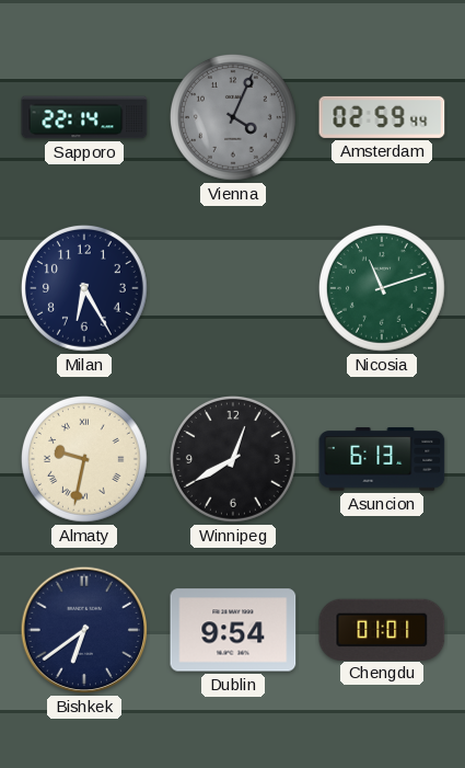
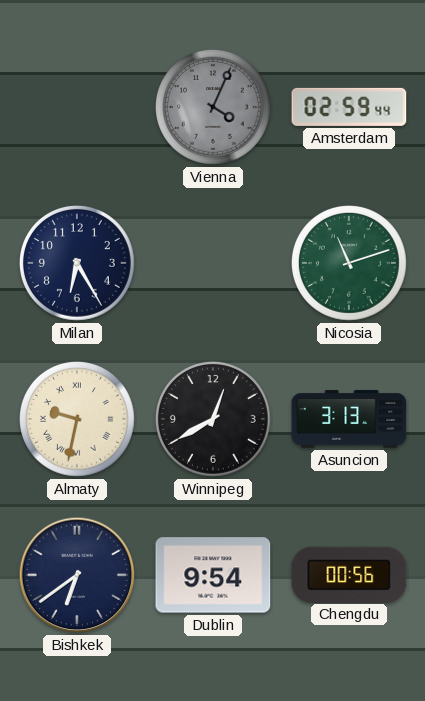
Sapporo: 22:14 -> none
Asuncion: 6:13 -> 3:13
Chengdu: 01:01 -> 00:56
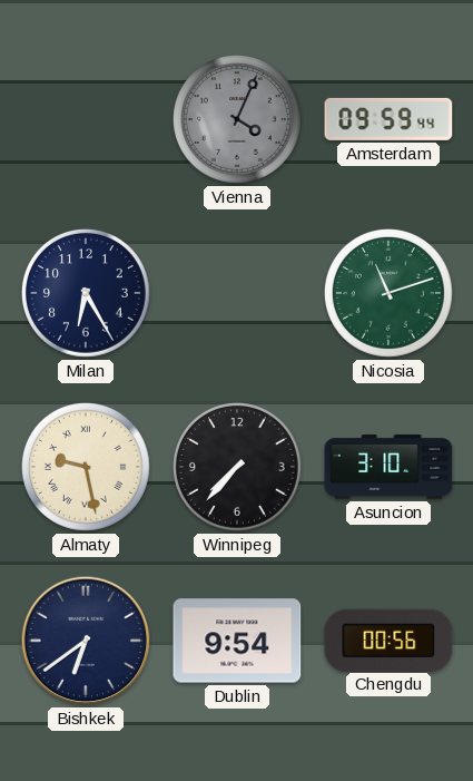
Amsterdam: 02:59 -> 09:59
Almaty: 9:32 -> 9:28
Winnipeg: 12:40 -> 7:37
Asuncion: 3:13 -> 3:10
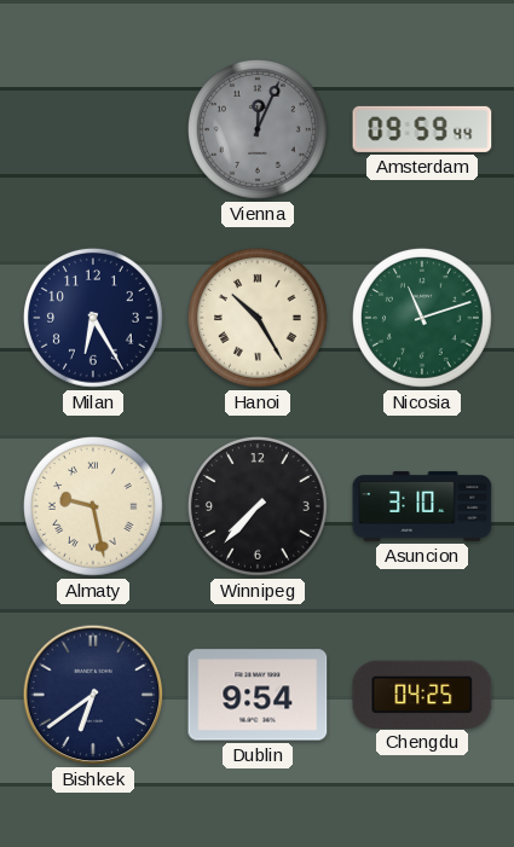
Vienna: 4:04 -> 12:04
Hanoi: none -> 10:25
Chengdu: 00:56 -> 04:25
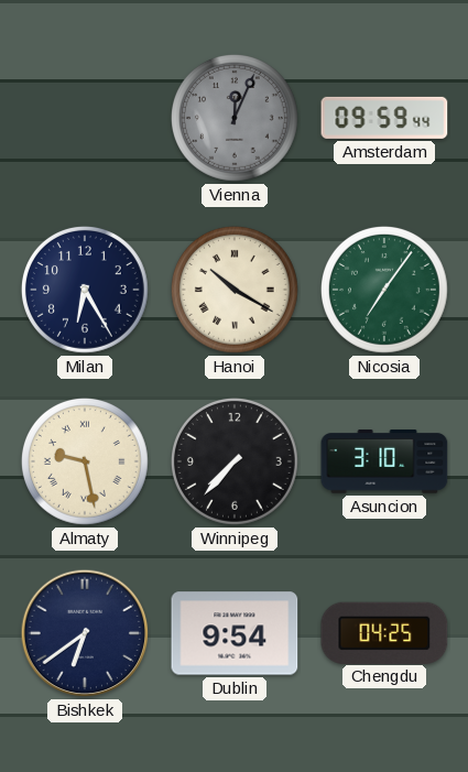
Hanoi: 10:25 -> 10:20
Nicosia: 11:12 -> 7:06
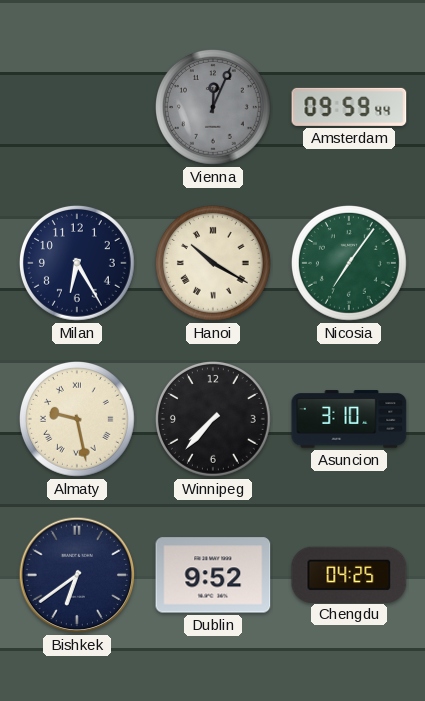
Dublin: 9:54 -> 9:52
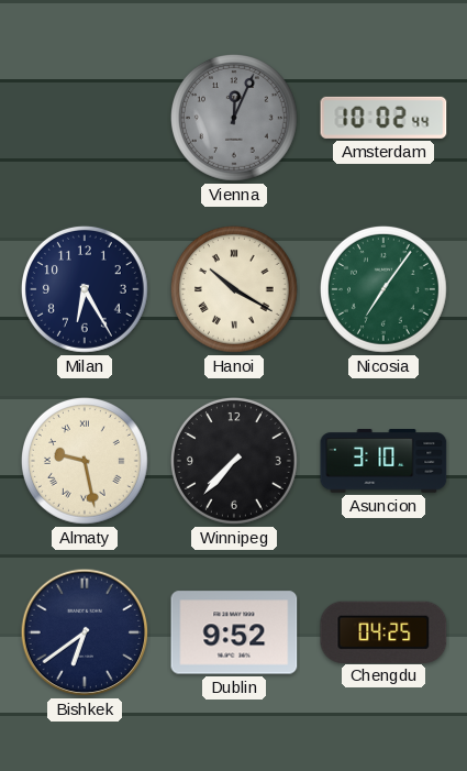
Amsterdam: 09:59 -> 10:02
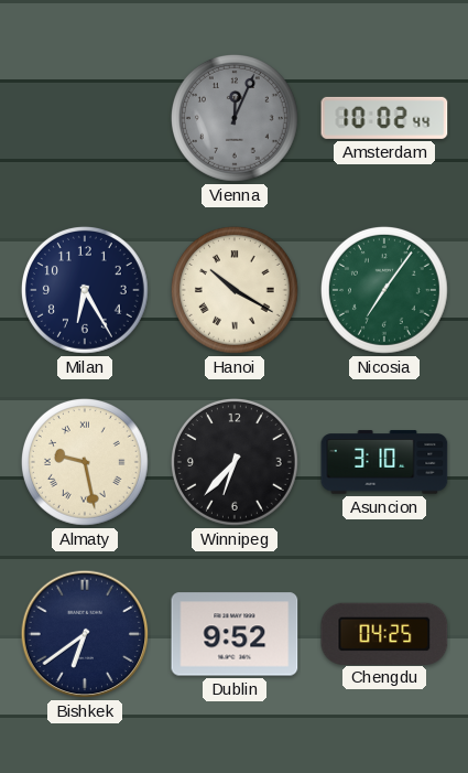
Winnipeg: 7:37 -> 6:37
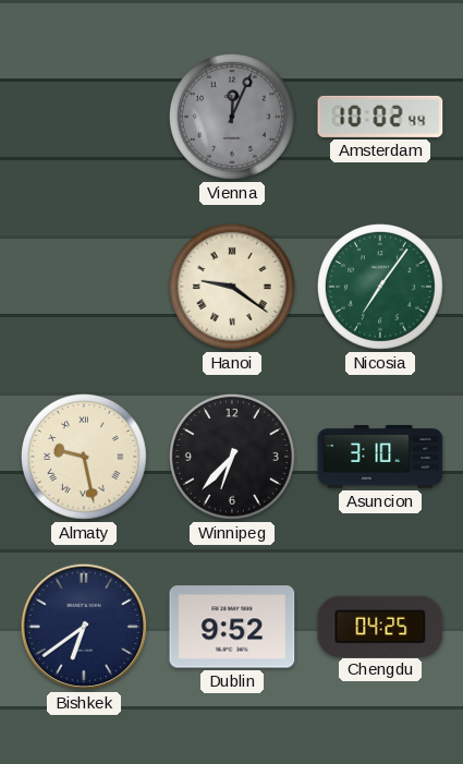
Milan: 6:25 -> none
Hanoi: 10:20 -> 9:21
